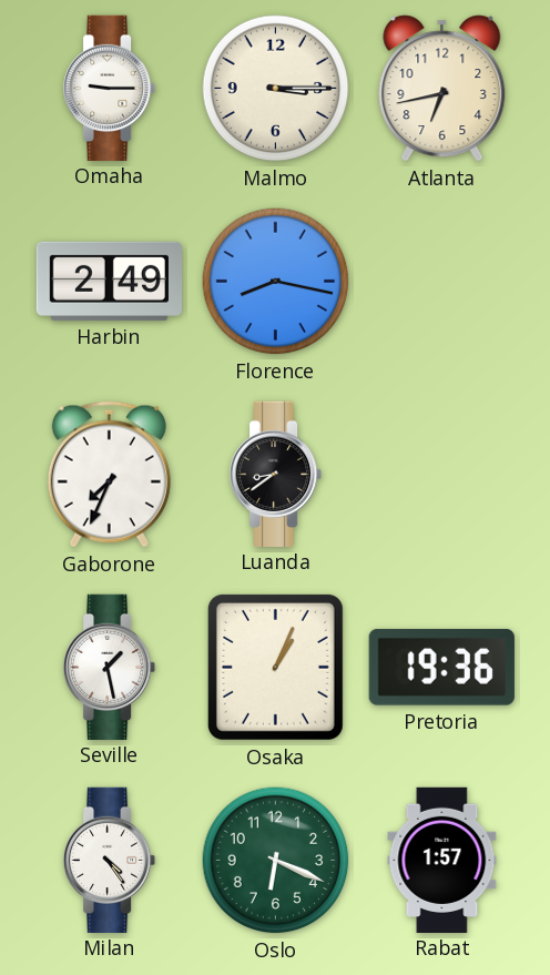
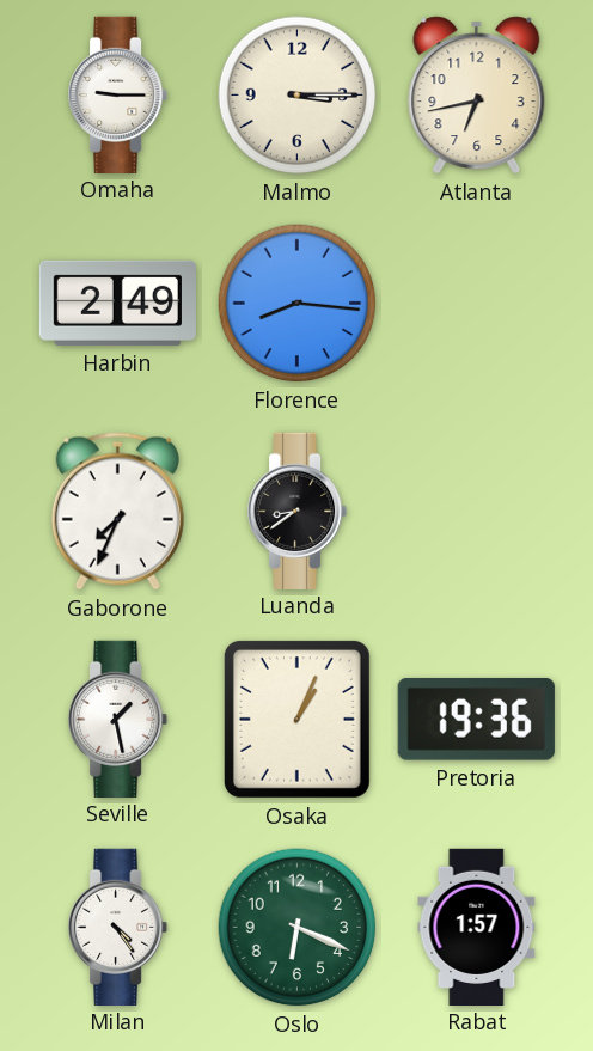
Florence: 8:17 -> 8:16
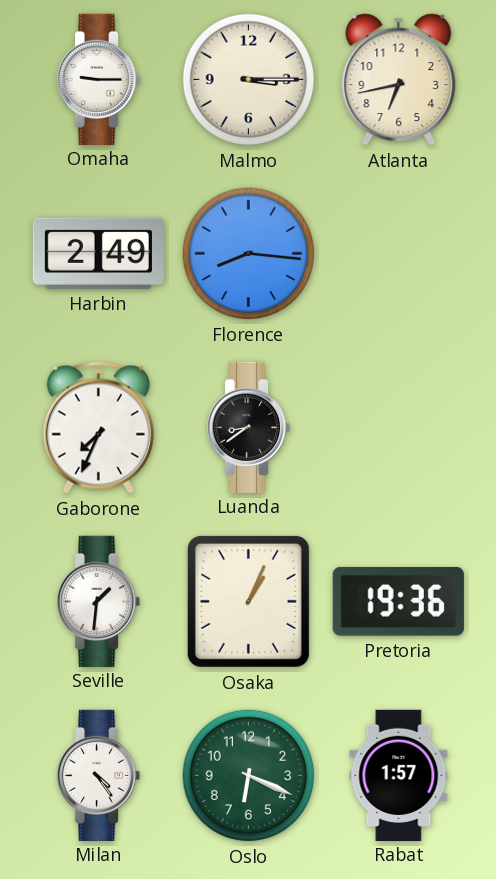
Seville: 1:28 -> 1:31
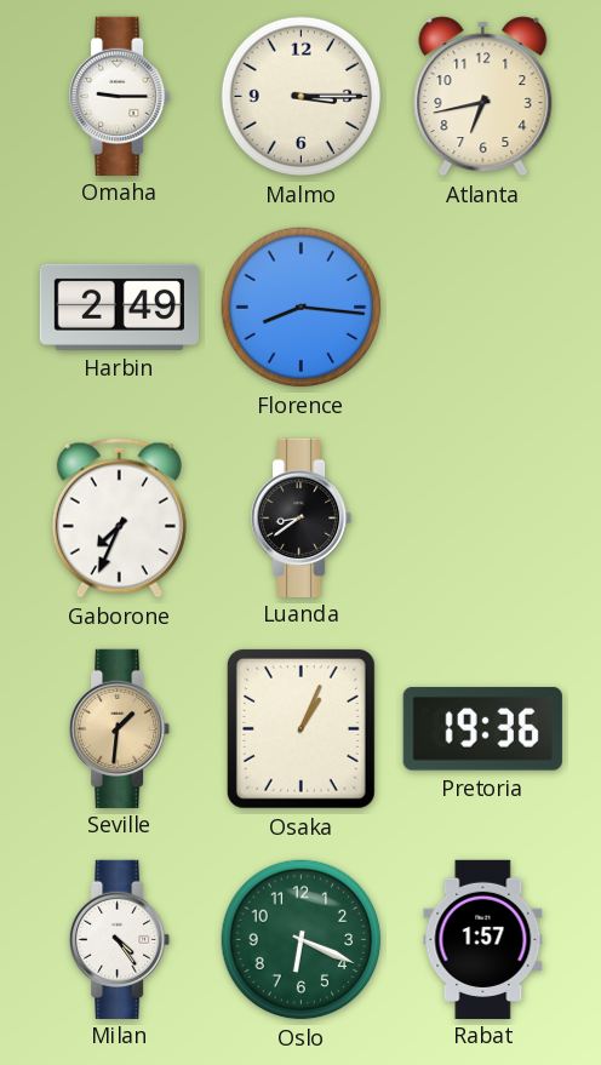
Seville dial: white -> champagne
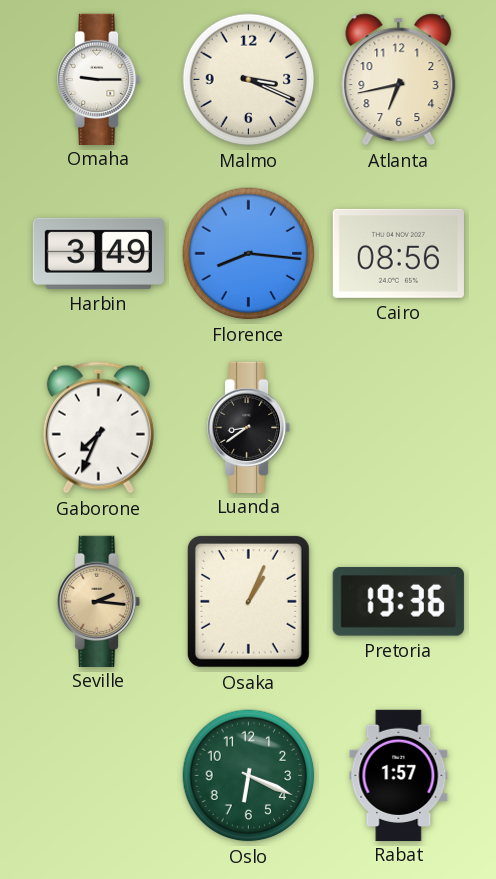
Malmo: 3:15 -> 3:19
Harbin: 2:49 -> 3:49
Cairo: none -> 08:56
Seville: 1:31 -> 2:16
Milan: 4:24 -> none
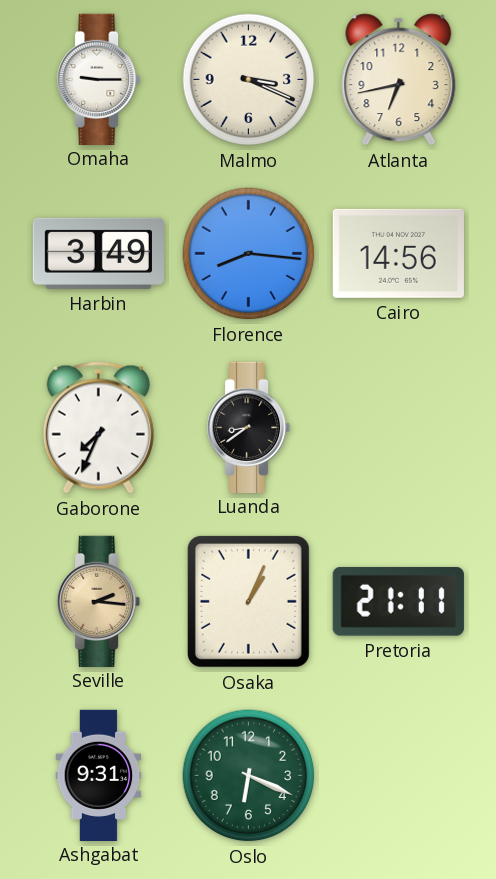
Cairo: 08:56 -> 14:56
Pretoria: 19:36 -> 21:11
Ashgabat: none -> 9:31
Rabat: 1:57 -> none
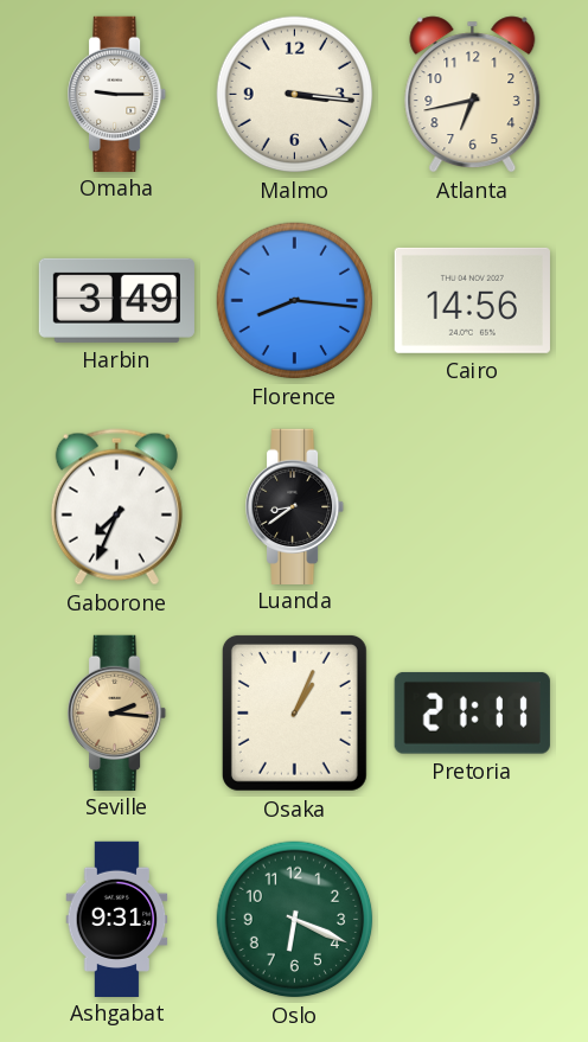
Malmo: 3:19 -> 3:16
